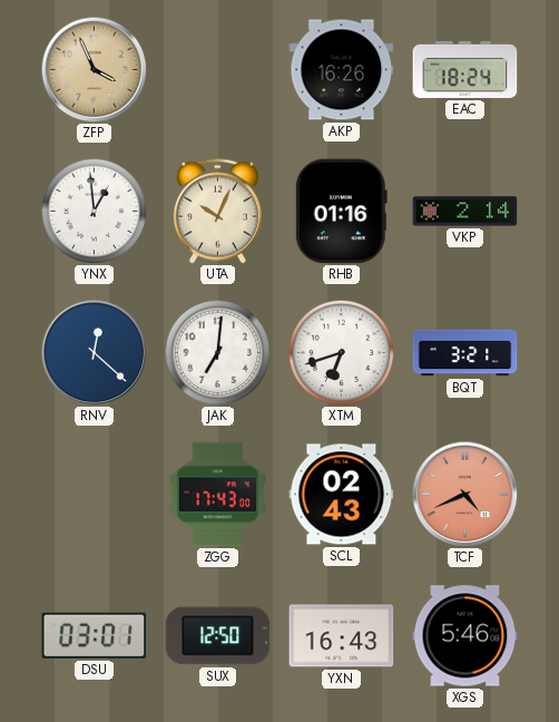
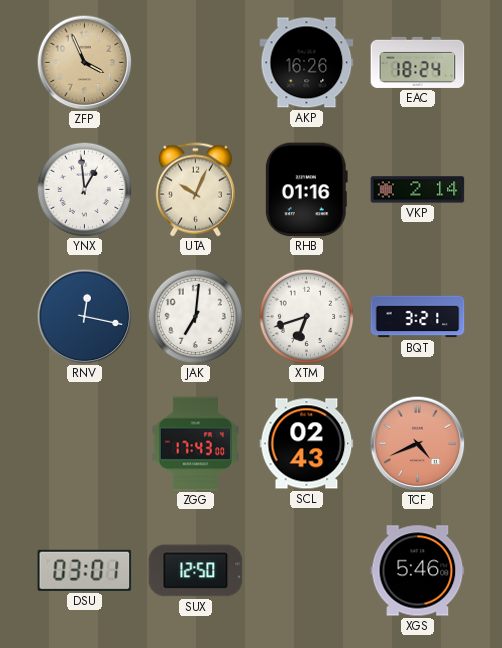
RNV: 12:22 -> 12:17
YXN: 16:43 -> none
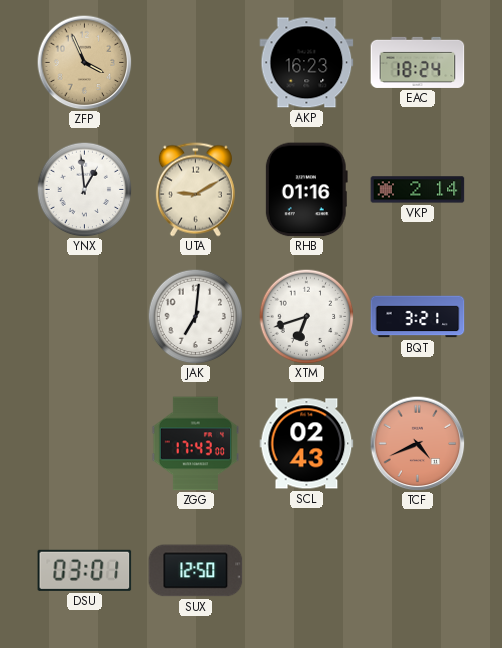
AKP: 16:26 -> 16:23
UTA: 10:04 -> 9:10
RNV: 12:17 -> none
XGS: 5:46 -> none
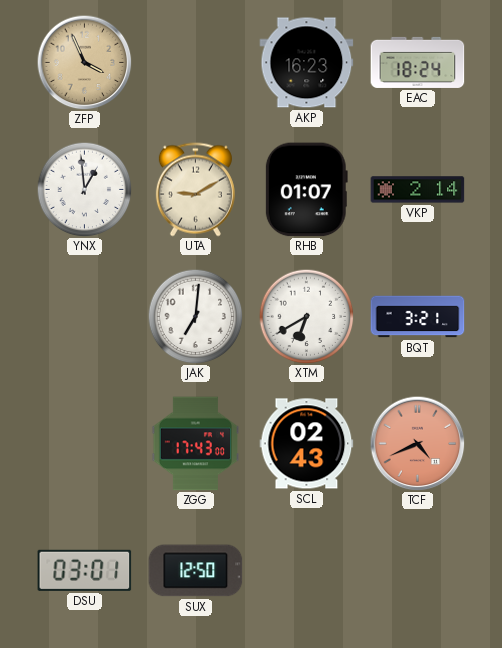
RHB: 01:16 -> 01:07
XTM: 6:42 -> 6:40
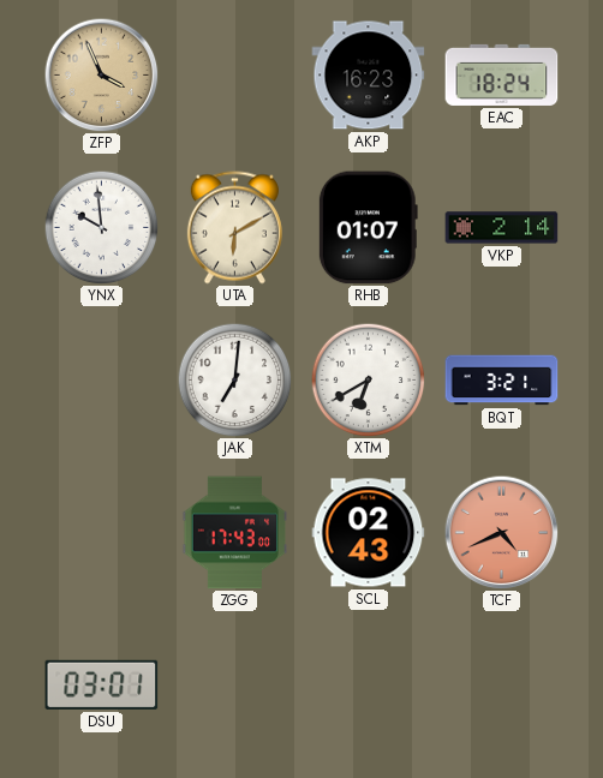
YNX: 12:59 -> 9:59
UTA: 9:10 -> 6:10
SUX: 12:50 -> none
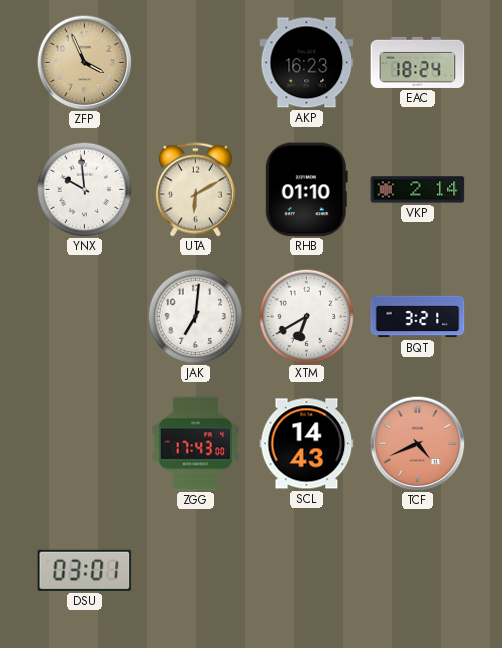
RHB: 01:07 -> 01:10
SCL: 02:43 -> 14:43
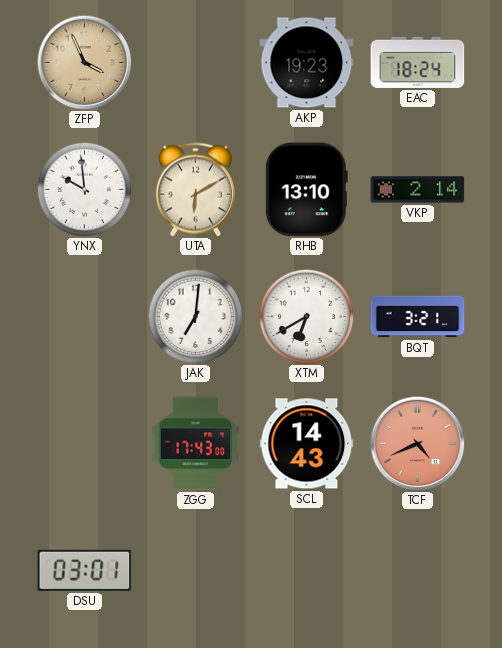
AKP: 16:23 -> 19:23
RHB: 01:10 -> 13:10
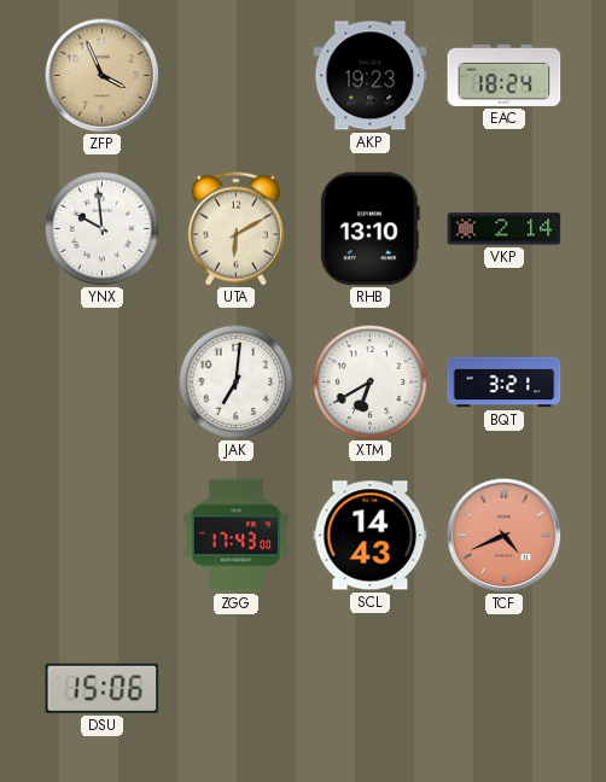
DSU: 03:01 -> 15:06
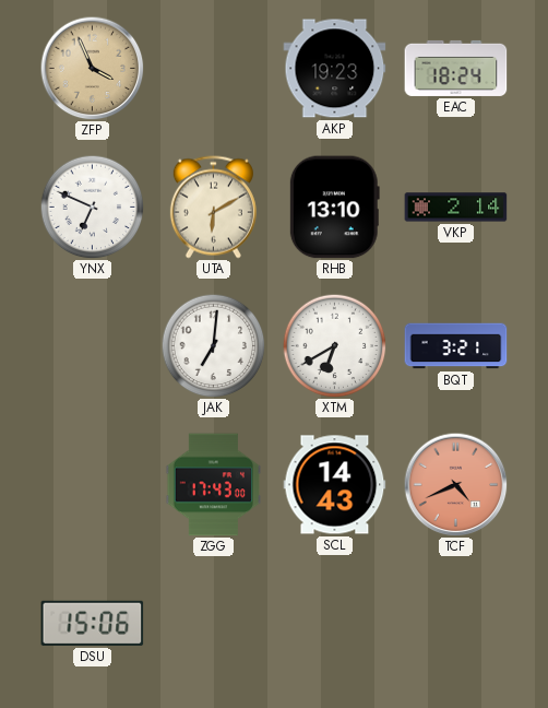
YNX: 9:59 -> 6:49
